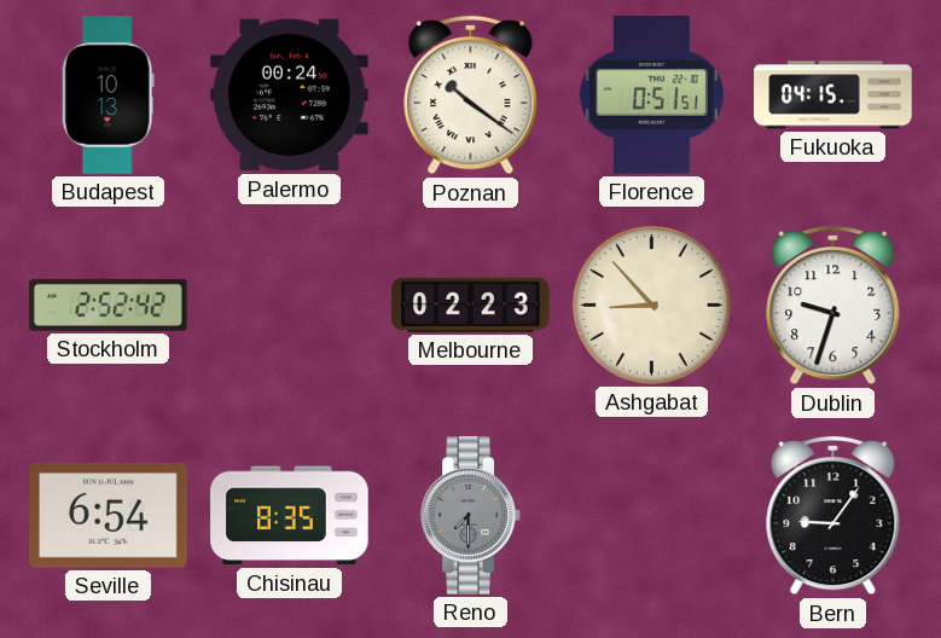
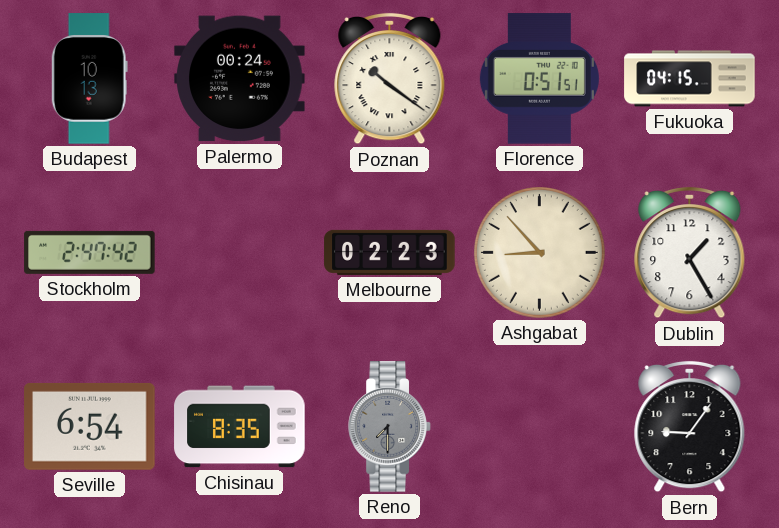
Stockholm: 2:52 -> 2:47
Dublin: 9:33 -> 1:25
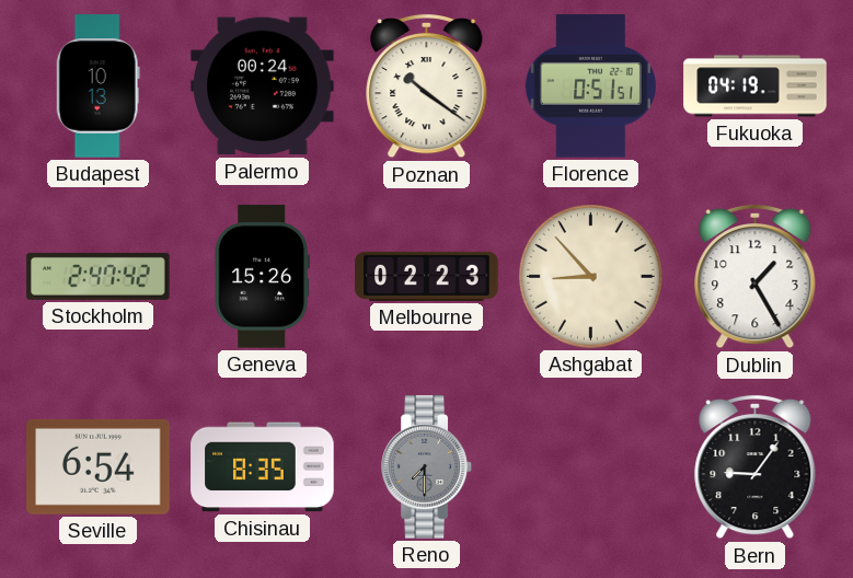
Fukuoka: 04:15 -> 04:19
Geneva: none -> 15:26
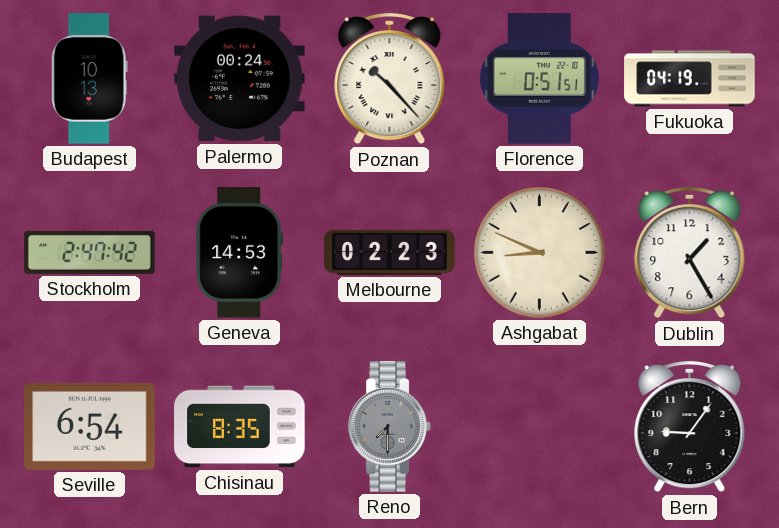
Poznan: 10:21 -> 10:23
Geneva: 15:26 -> 14:53
Ashgabat: 8:53 -> 8:49
